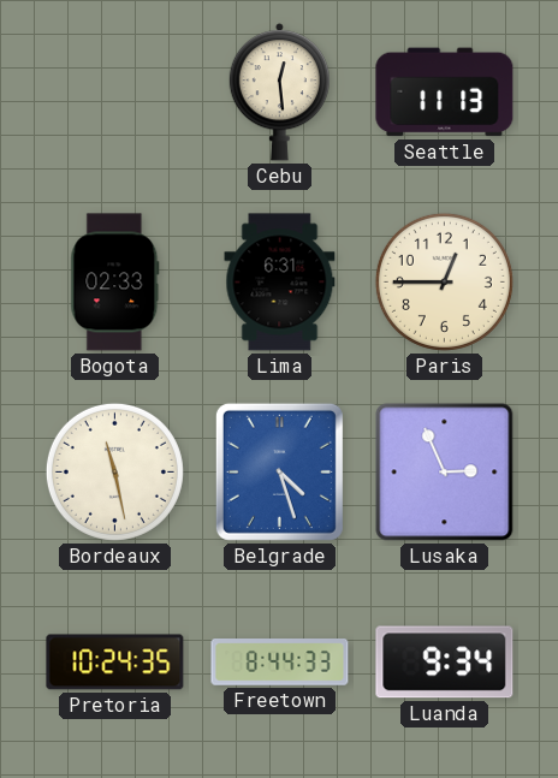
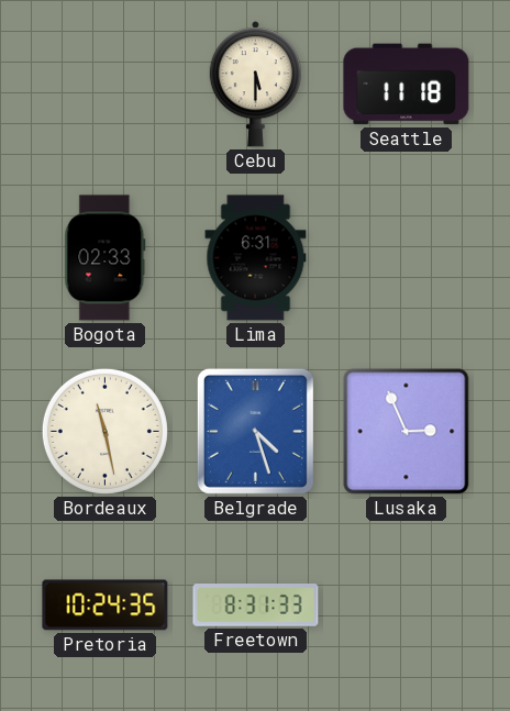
Cebu: 12:29 -> 5:30
Seattle: 11:13 -> 11:18
Paris: 12:45 -> none
Freetown: 8:44 -> 8:31
Luanda: 9:34 -> none
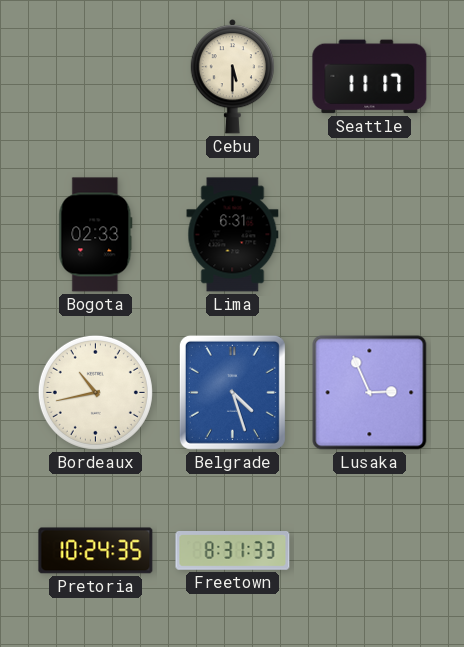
Seattle: 11:18 -> 11:17
Bordeaux: 11:28 -> 10:43
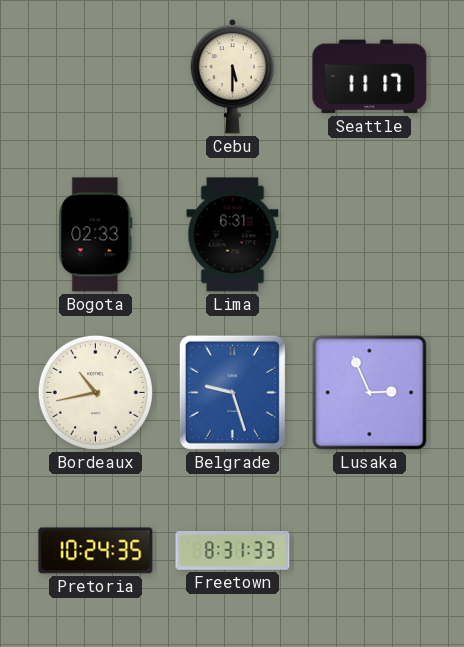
Belgrade: 4:27 -> 9:27
